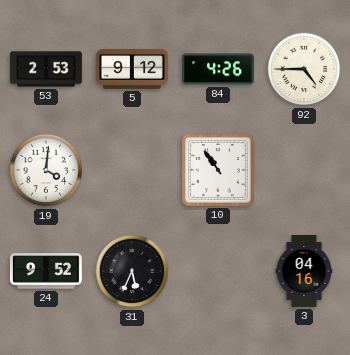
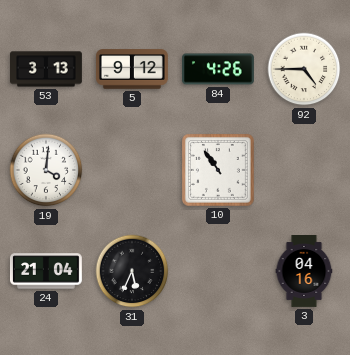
53: 2:53 -> 3:13
24: 9:52 -> 21:04
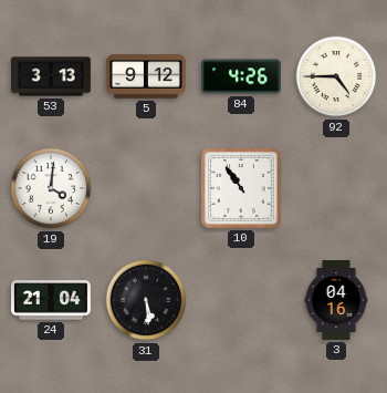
31: 5:34 -> 5:29
